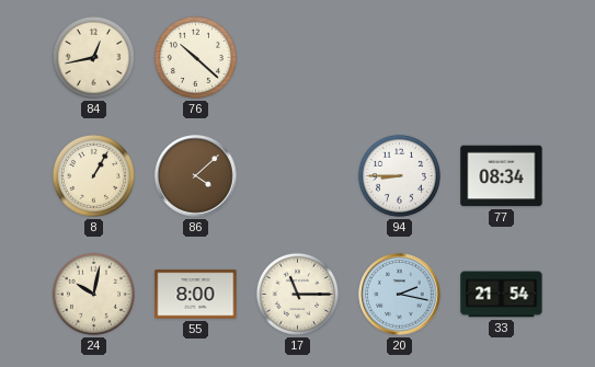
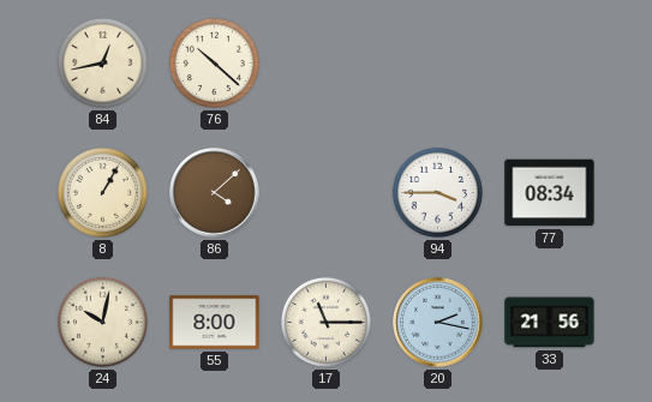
94: 8:45 -> 3:45
33: 21:54 -> 21:56
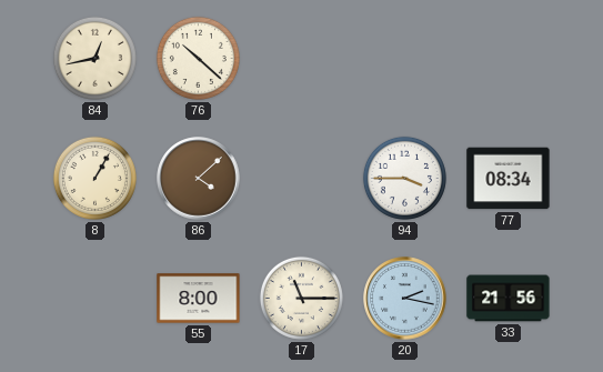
24: 10:02 -> none
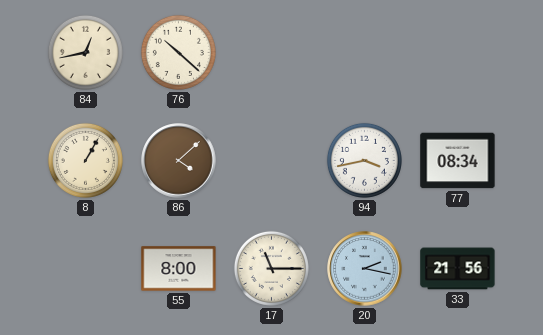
94: 3:45 -> 3:43
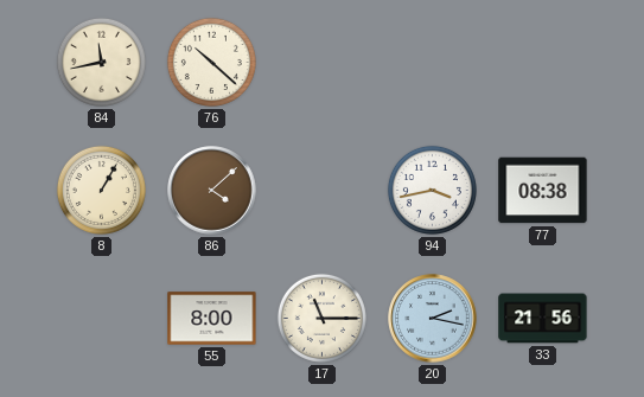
84: 12:43 -> 11:43
77: 08:34 -> 08:38
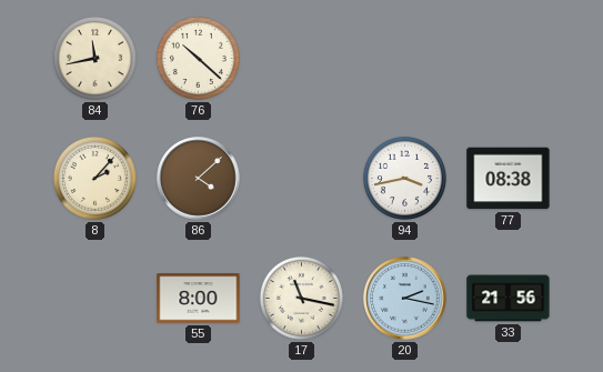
8: 1:05 -> 2:07
17: 11:15 -> 11:17
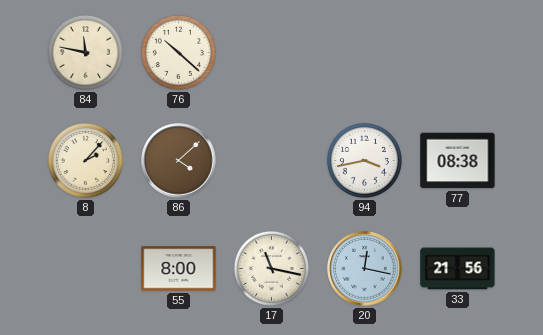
84: 11:43 -> 11:47
20: 2:17 -> 12:17
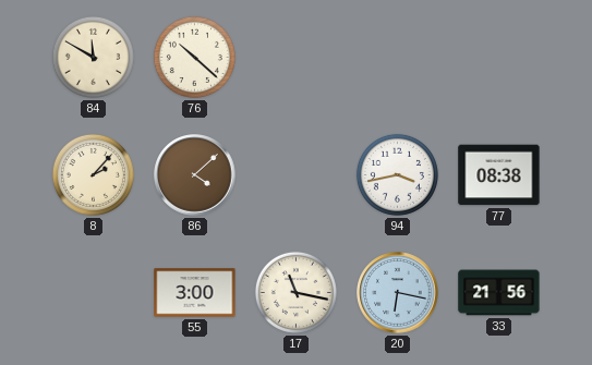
84: 11:47 -> 11:50
55: 8:00 -> 3:00
20: 12:17 -> 6:17
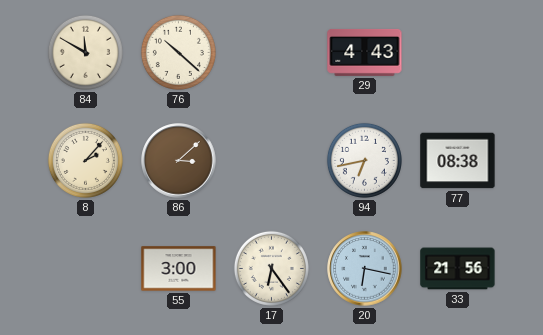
29: none -> 4:43
86: 4:08 -> 3:08
94: 3:43 -> 6:43
17: 11:17 -> 6:24
